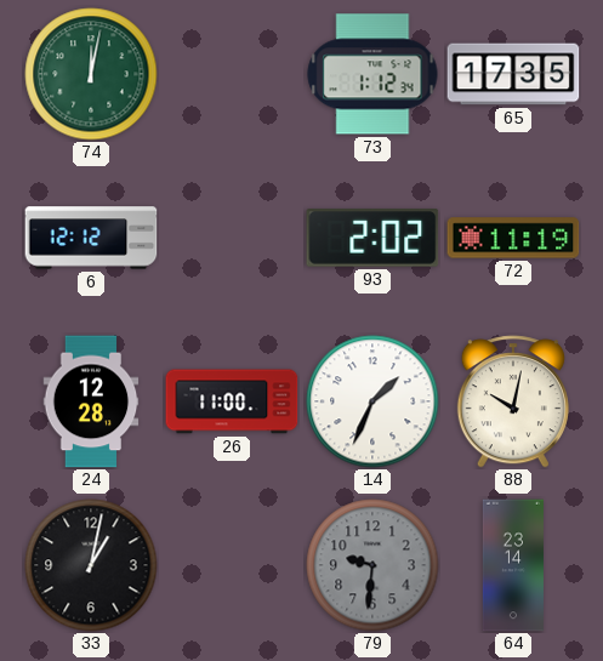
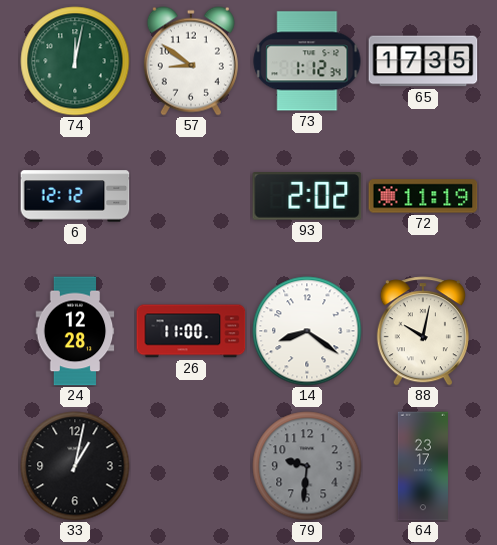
57: none -> 8:51
14: 1:34 -> 8:21
64: 23:14 -> 23:17
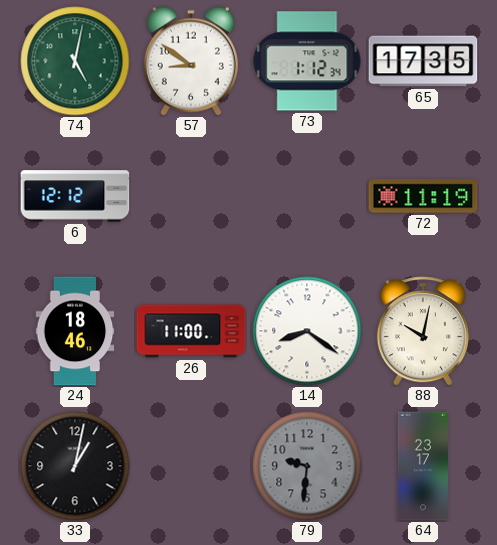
74: 12:02 -> 5:02
93: 2:02 -> none
24: 12:28 -> 18:46
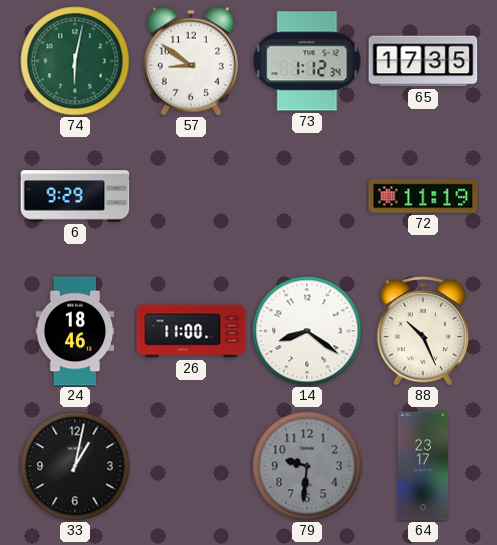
74: 5:02 -> 6:02
6: 12:12 -> 9:29
88: 10:02 -> 10:26
